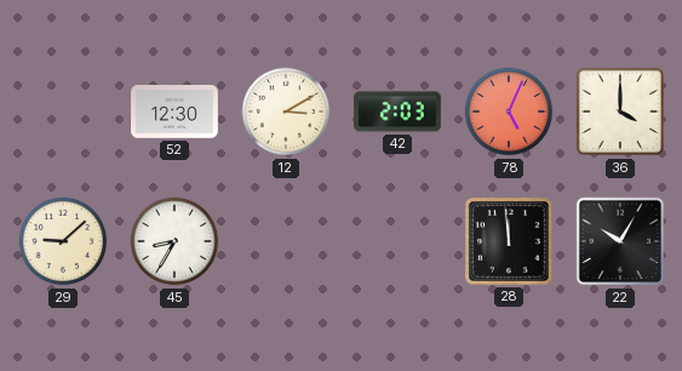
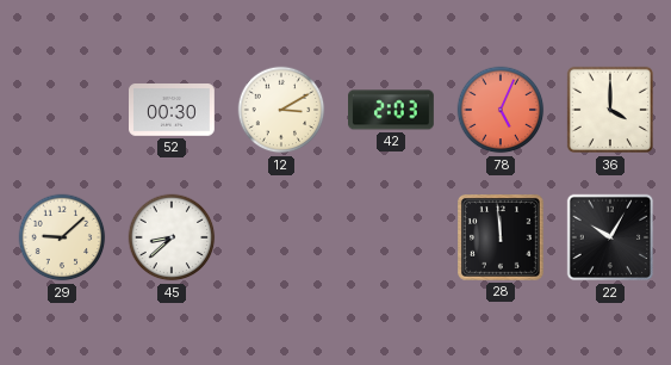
52: 12:30 -> 00:30
45: 8:35 -> 8:38
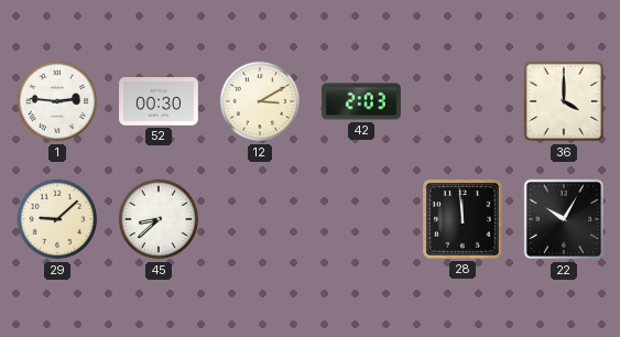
1: none -> 2:46
78: 5:04 -> none
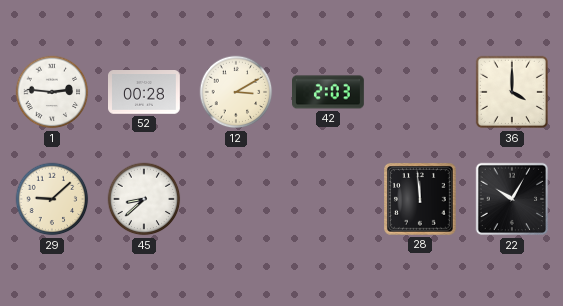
52: 00:30 -> 00:28
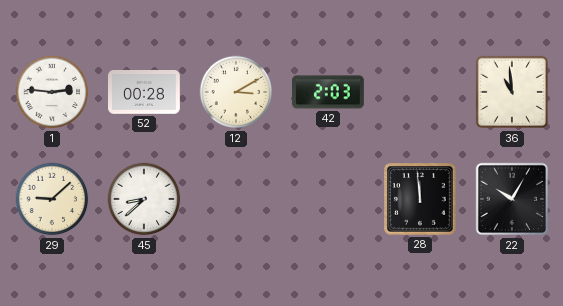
36: 4:00 -> 10:59
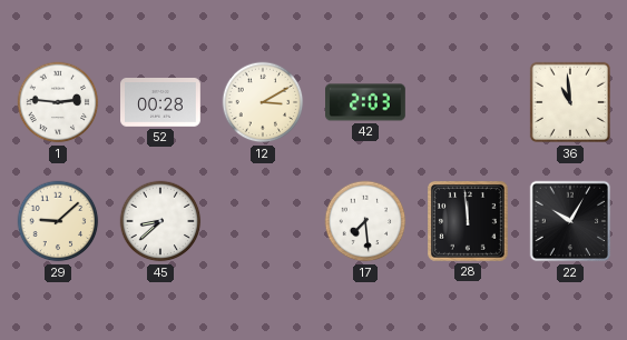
17: none -> 7:29
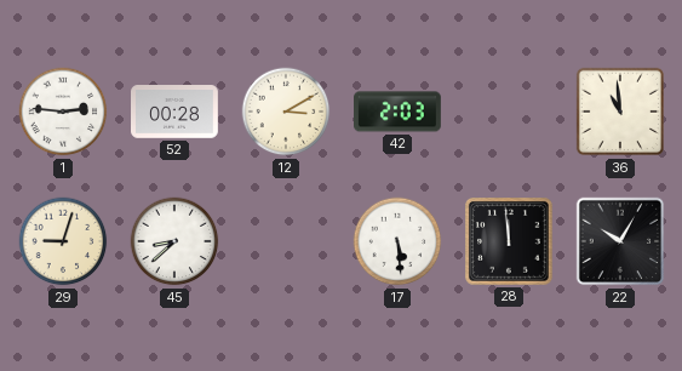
29: 9:08 -> 9:03
17: 7:29 -> 5:29
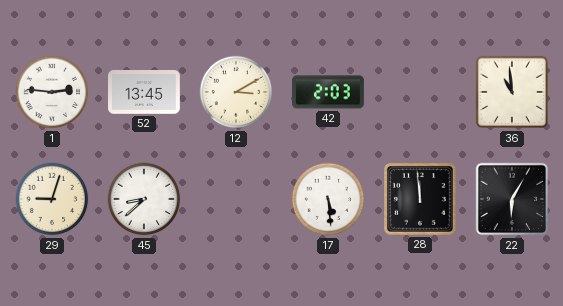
52: 00:28 -> 13:45
22: 10:05 -> 6:05
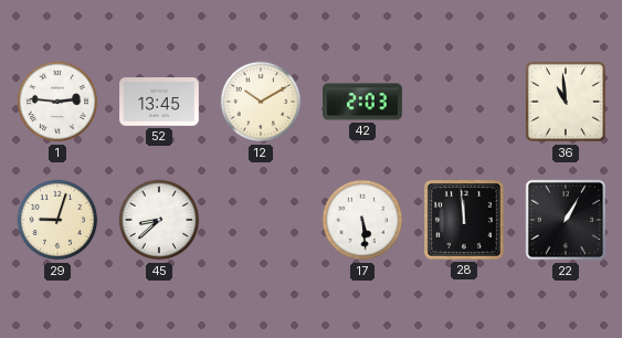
12: 3:10 -> 10:10
22: 6:05 -> 1:05
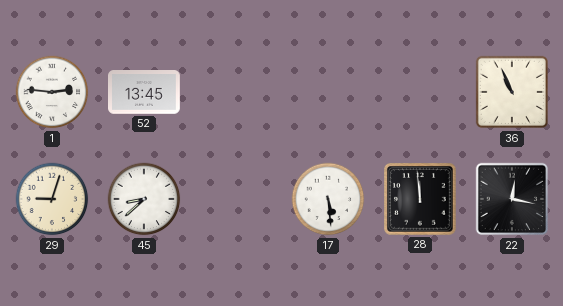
12: 10:10 -> none
42: 2:03 -> none
36: 10:59 -> 10:56
22: 1:05 -> 12:17
